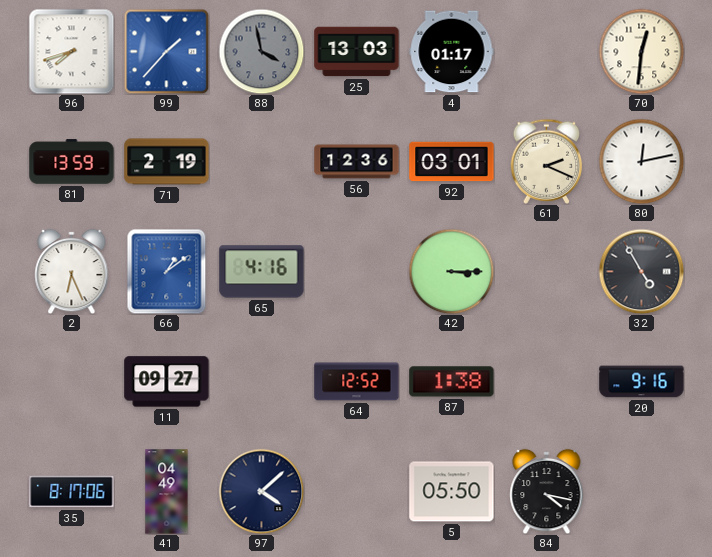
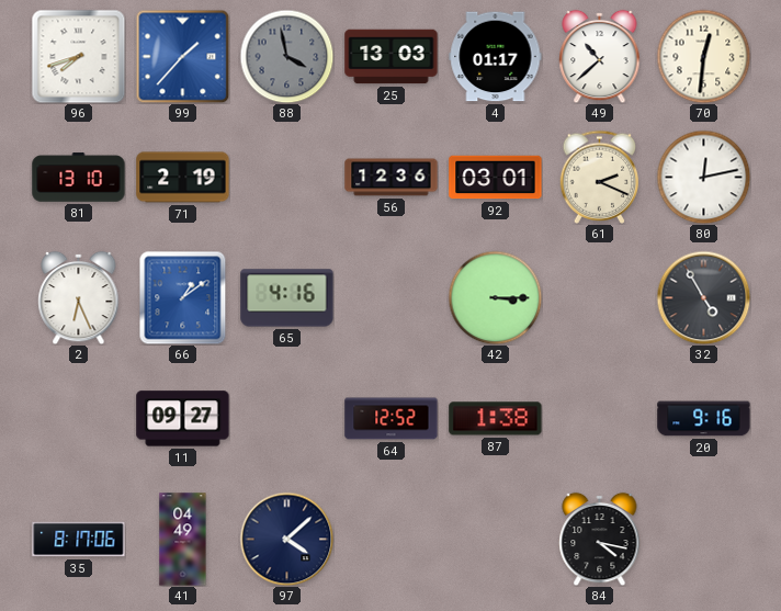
49: none -> 10:38
81: 13:59 -> 13:10
5: 05:50 -> none
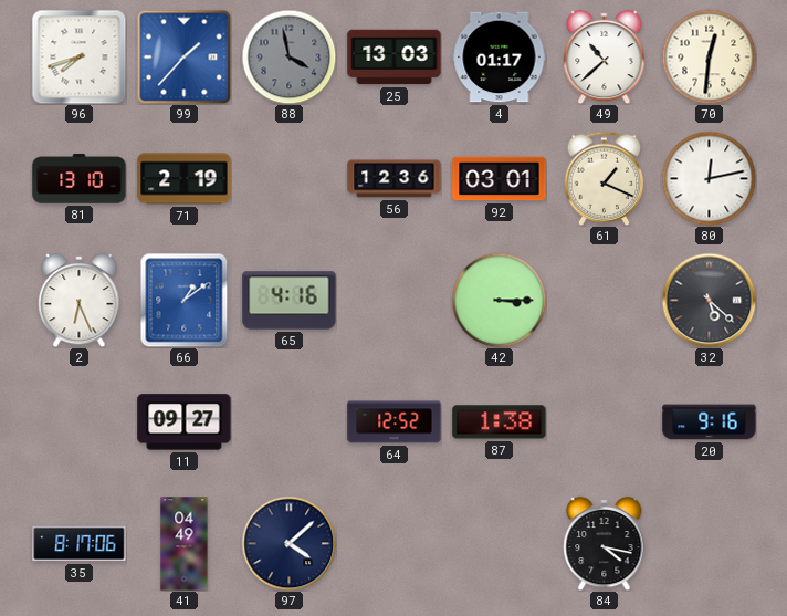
61: 2:19 -> 1:19
32: 4:55 -> 5:22
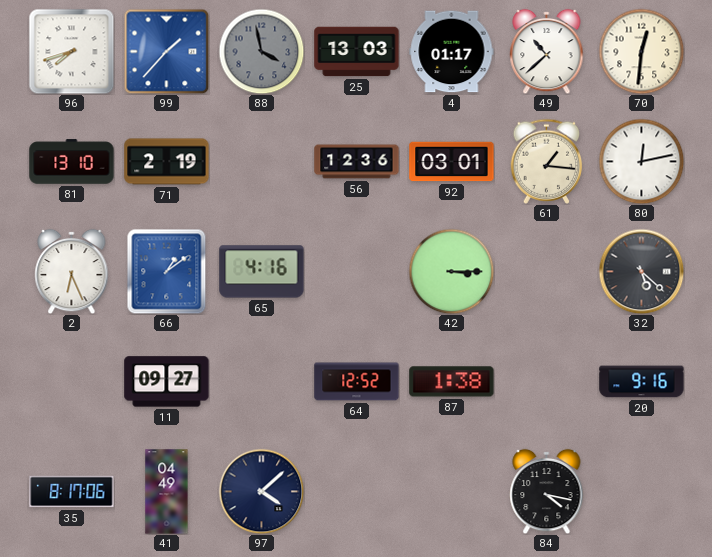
61: 1:19 -> 1:16
